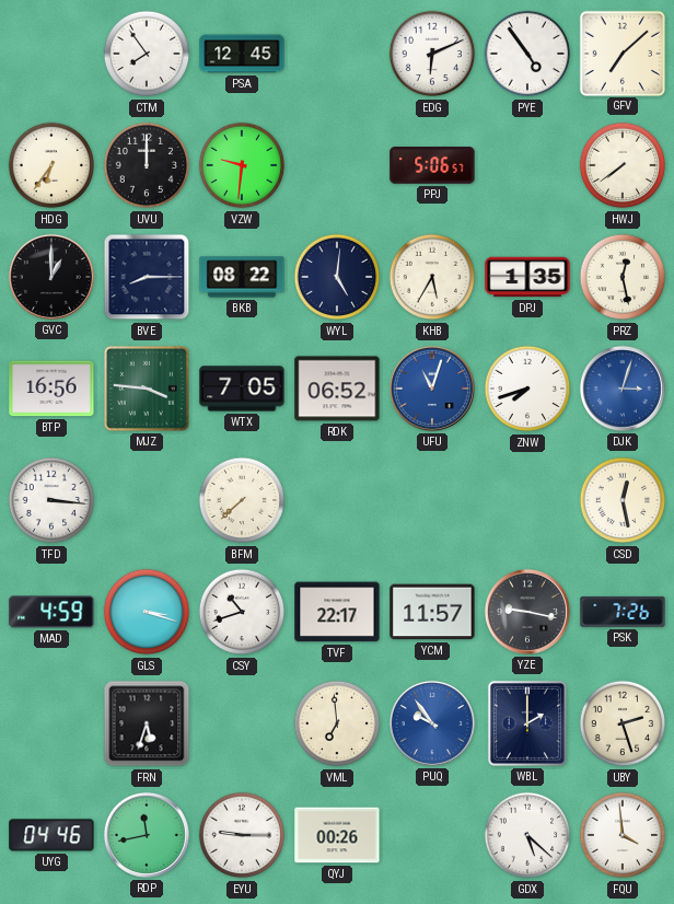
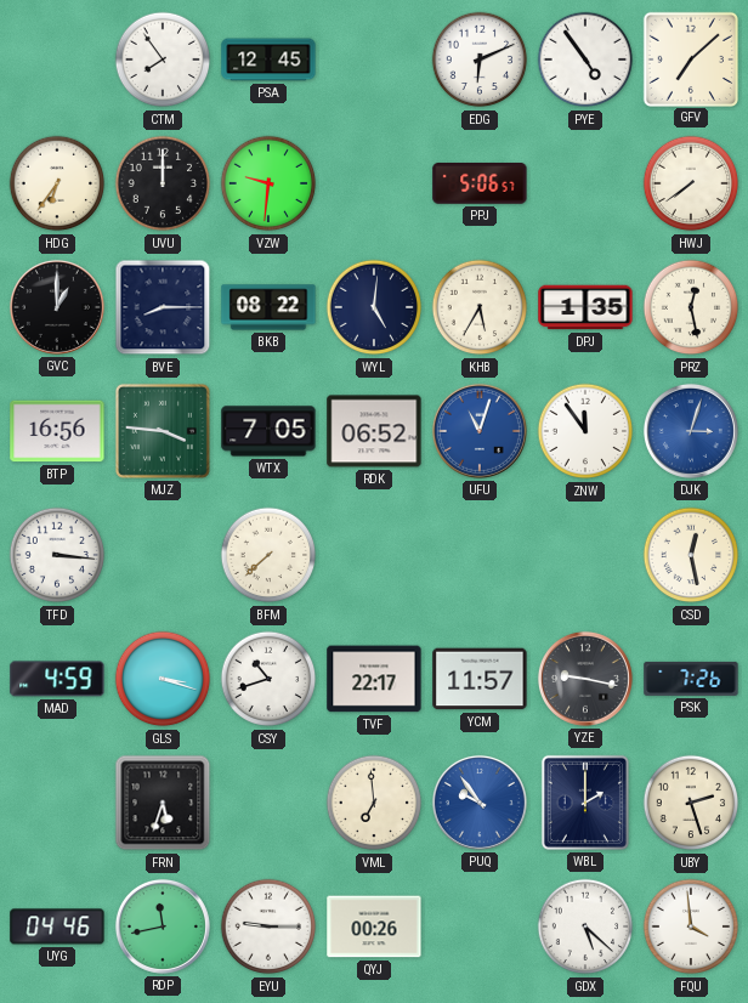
ZNW: 7:42 -> 11:54
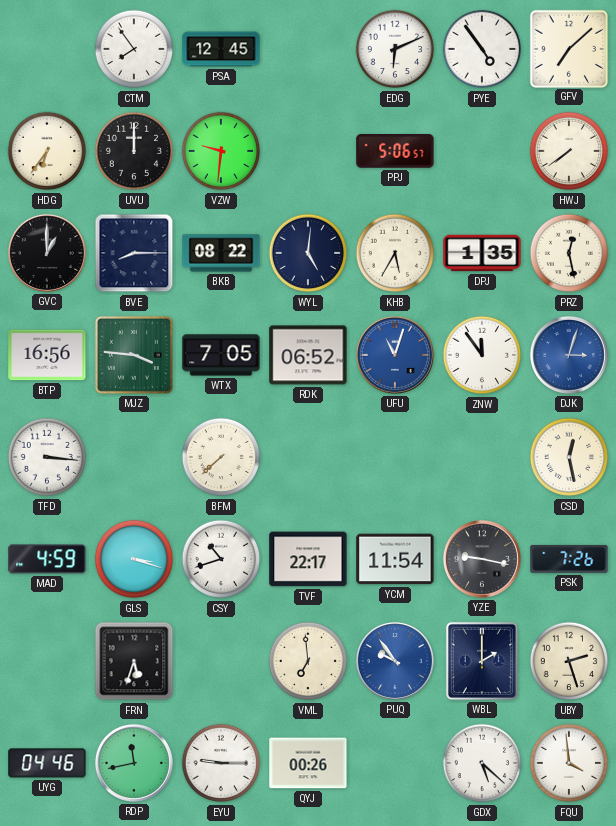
YCM: 11:57 -> 11:54
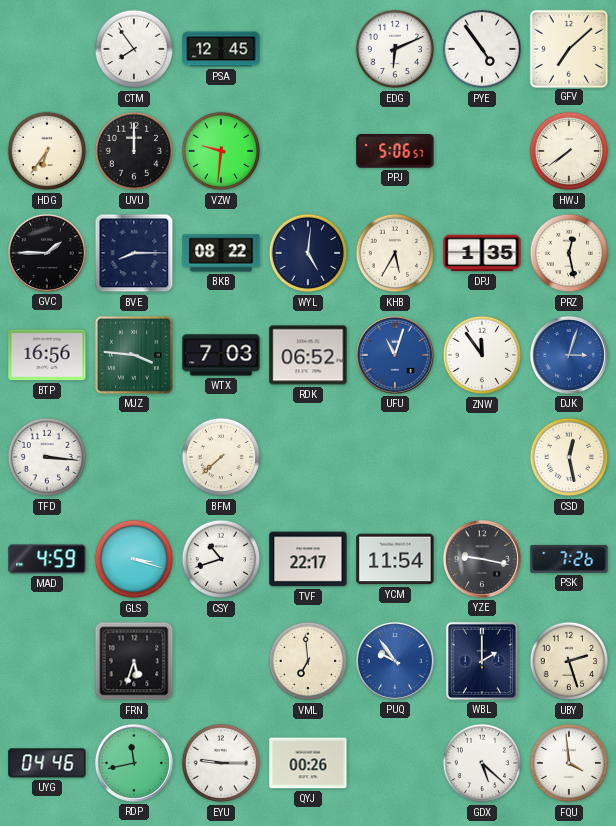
GVC: 1:00 -> 1:45
WTX: 7:05 -> 7:03
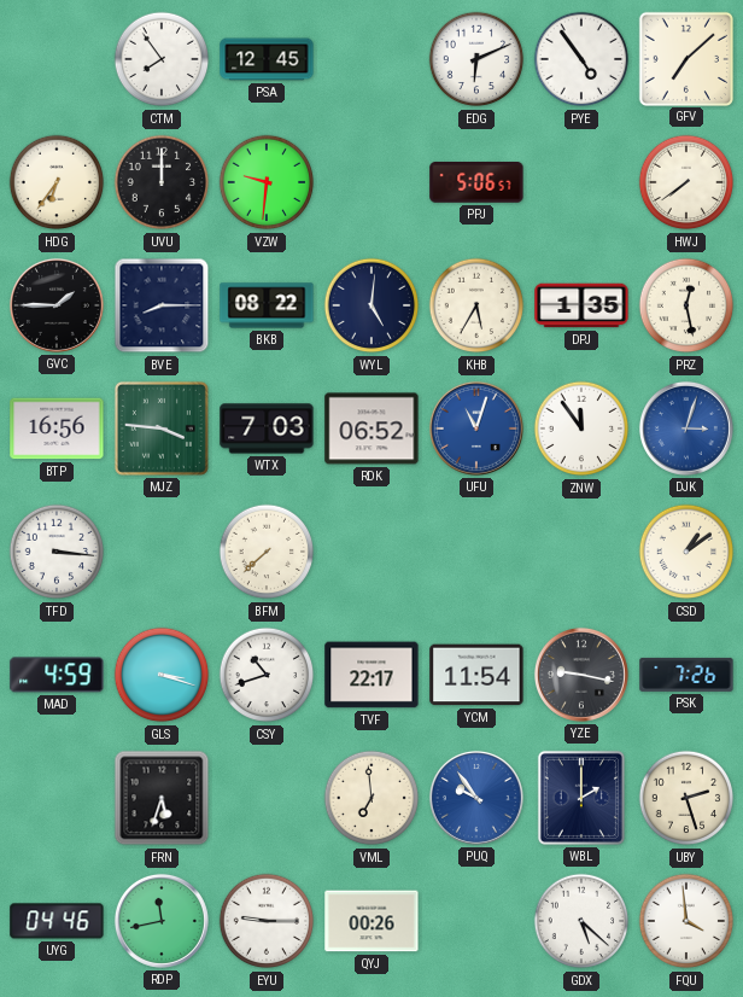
CSD: 12:28 -> 1:09
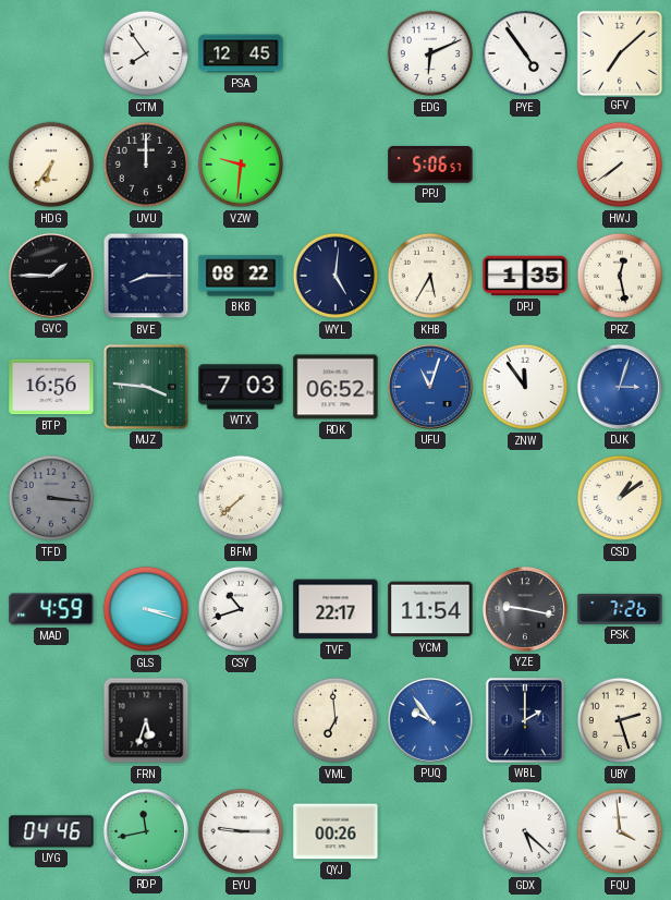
TFD dial: white -> grey
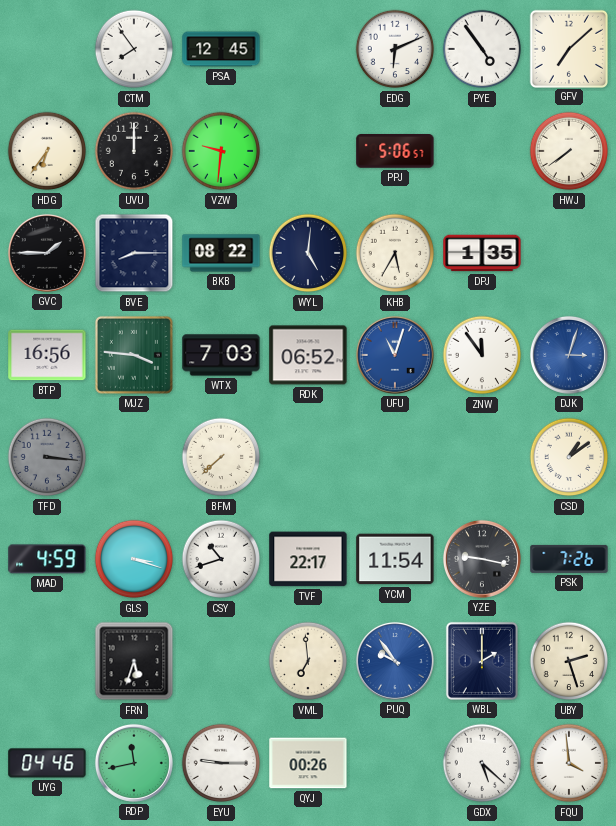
PRZ: 12:28 -> none
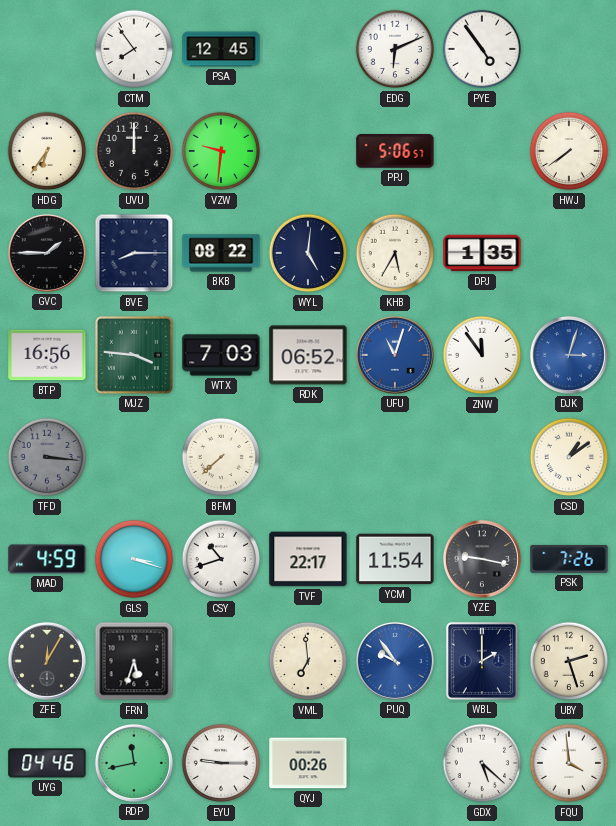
GFV: 7:08 -> none
ZFE: none -> 12:05
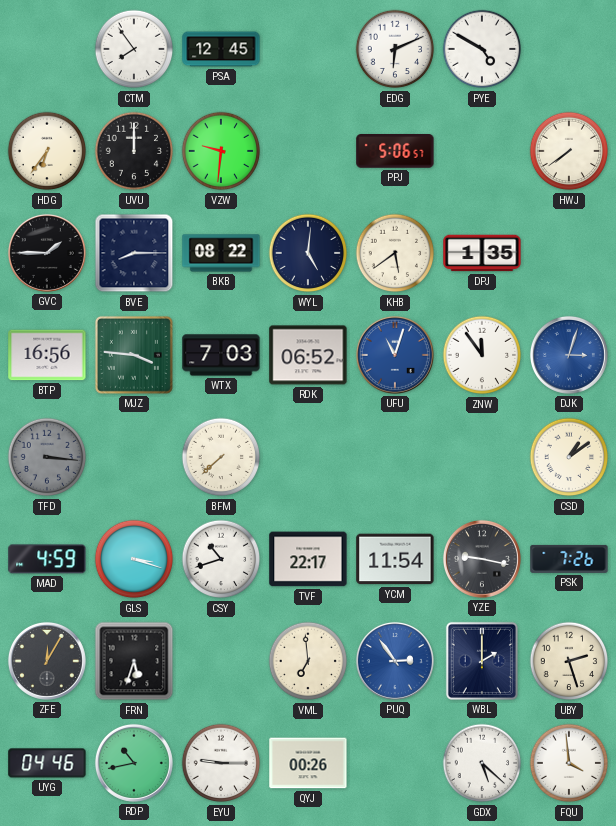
PYE: 4:54 -> 4:50
KHB: 5:35 -> 5:39
PUQ: 9:54 -> 2:54
RDP: 11:43 -> 10:43
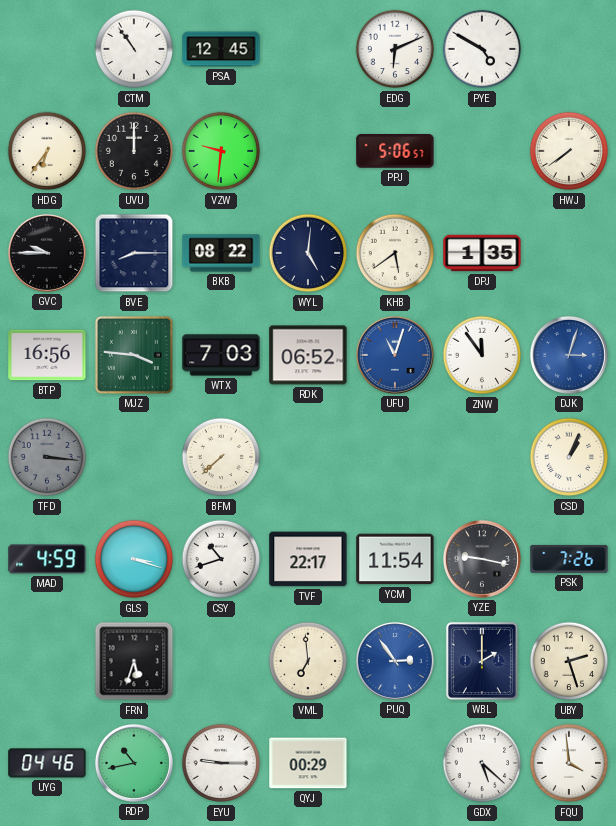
CTM: 7:54 -> 10:54
GVC: 1:45 -> 9:45
CSD: 1:09 -> 1:04
ZFE: 12:05 -> none
QYJ: 00:26 -> 00:29
